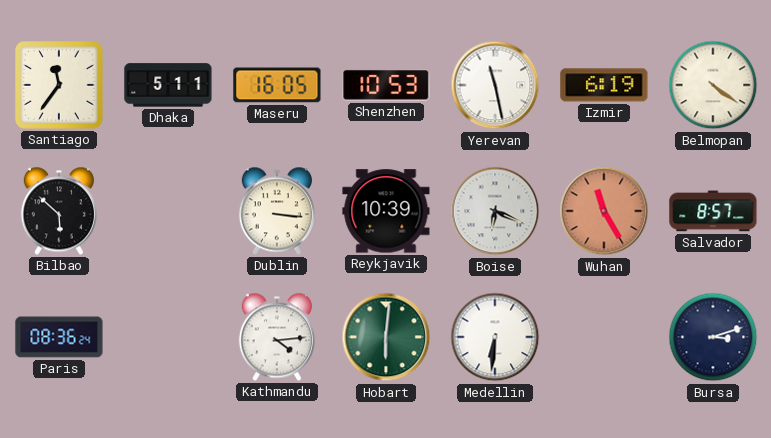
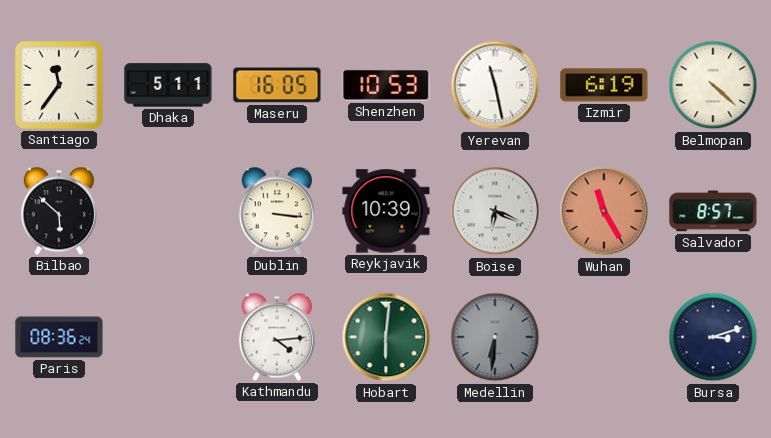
Belmopan: 4:21 -> 4:22
Medellin dial: white -> grey
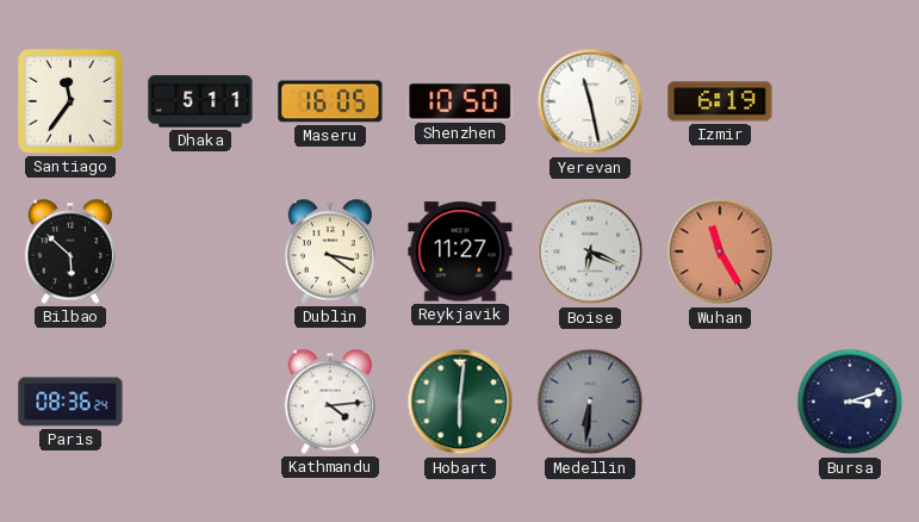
Shenzhen: 10:53 -> 10:50
Belmopan: 4:22 -> none
Dublin: 3:16 -> 3:21
Reykjavik: 10:39 -> 11:27
Salvador: 8:57 -> none
